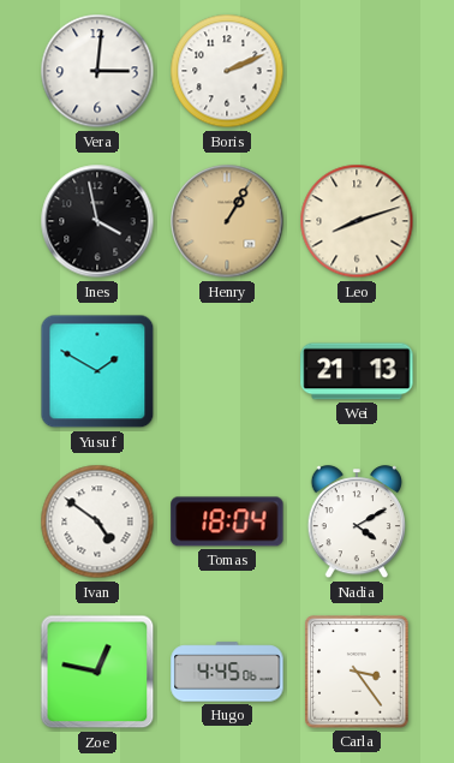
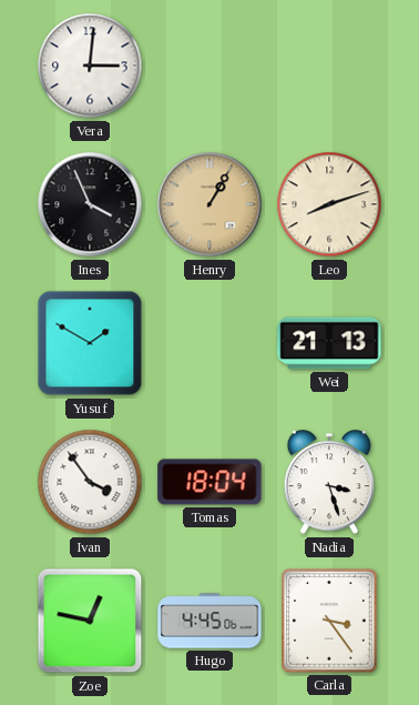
Boris: 2:11 -> none
Ines: 3:58 -> 3:56
Ivan: 4:51 -> 3:54
Nadia: 4:10 -> 3:27
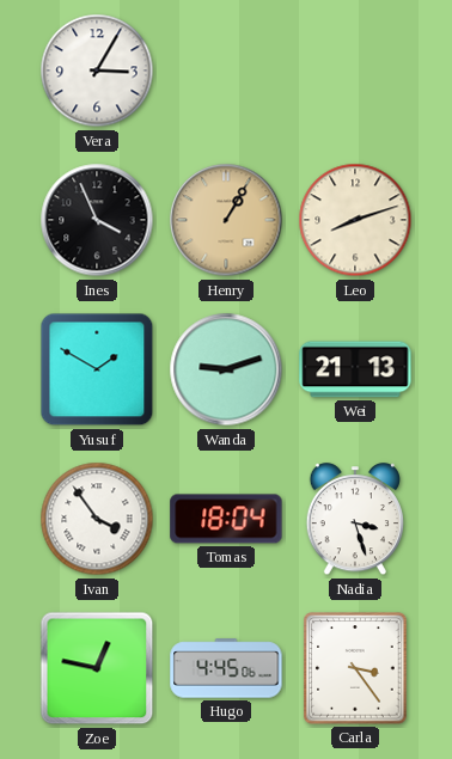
Vera: 3:01 -> 3:05
Wanda: none -> 9:12
